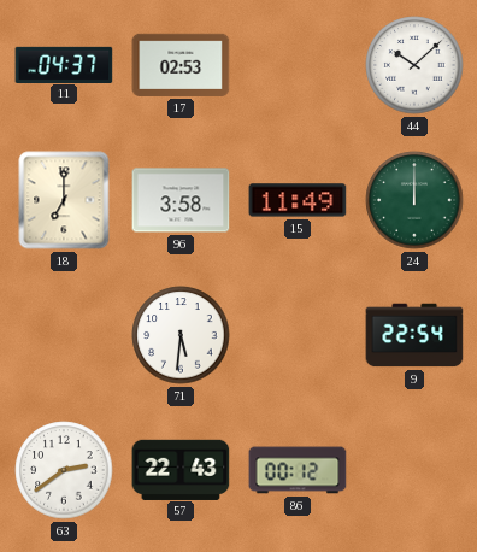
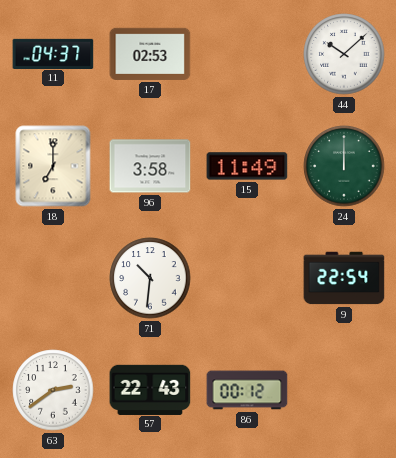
71: 5:31 -> 10:31
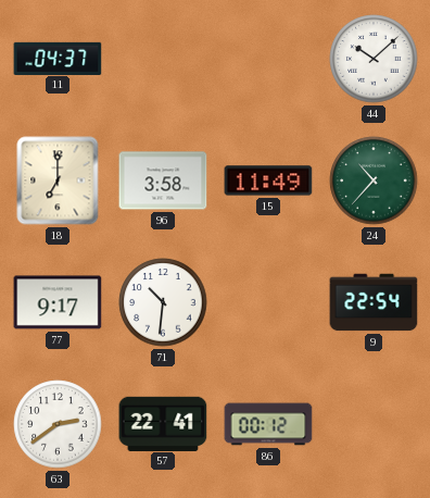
17: 02:53 -> none
24: 12:00 -> 10:37
77: none -> 9:17
57: 22:43 -> 22:41
